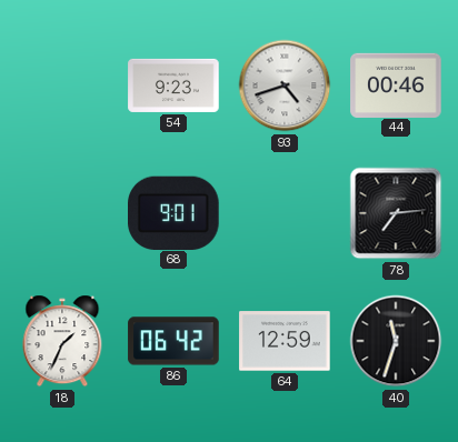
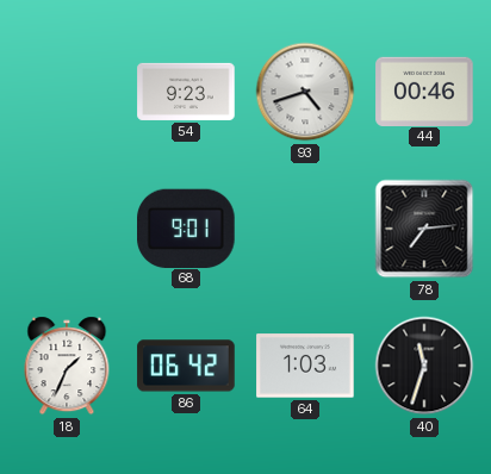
64: 12:59 -> 1:03
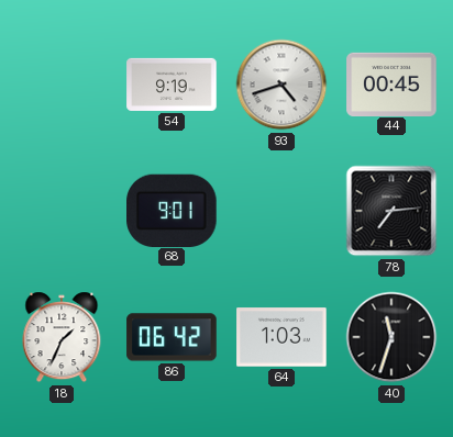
54: 9:23 -> 9:19
44: 00:46 -> 00:45
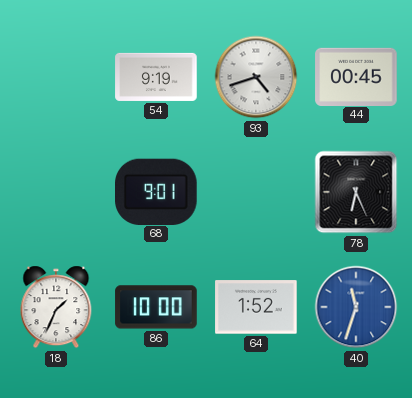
78: 7:14 -> 6:26
86: 06:42 -> 10:00
64: 1:03 -> 1:52
40 dial: black -> blue
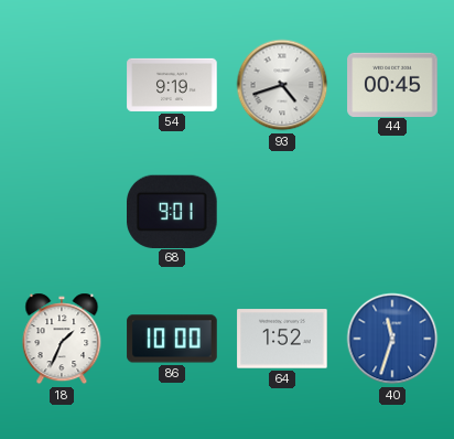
78: 6:26 -> none
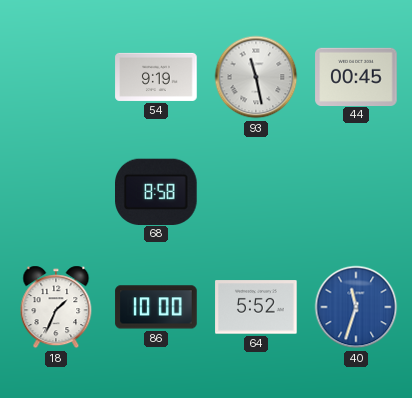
93: 4:42 -> 11:28
68: 9:01 -> 8:58
64: 1:52 -> 5:52
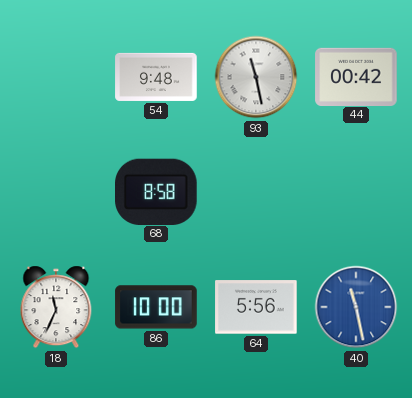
54: 9:19 -> 9:48
44: 00:45 -> 00:42
18: 1:34 -> 11:34
64: 5:52 -> 5:56
40: 11:33 -> 11:28
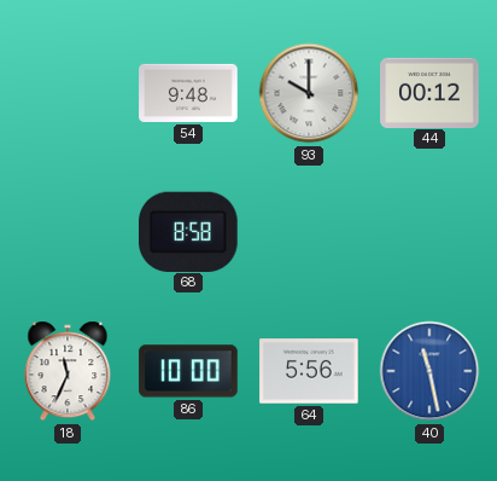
93: 11:28 -> 10:00
44: 00:42 -> 00:12
